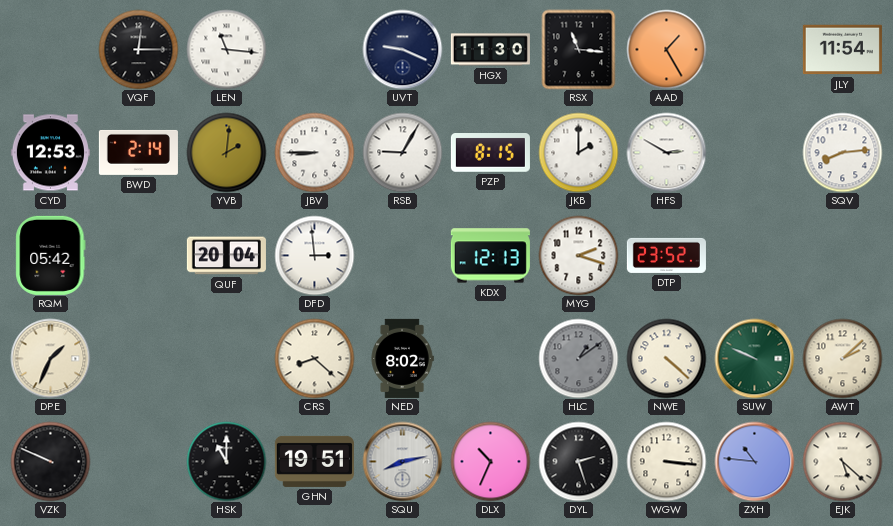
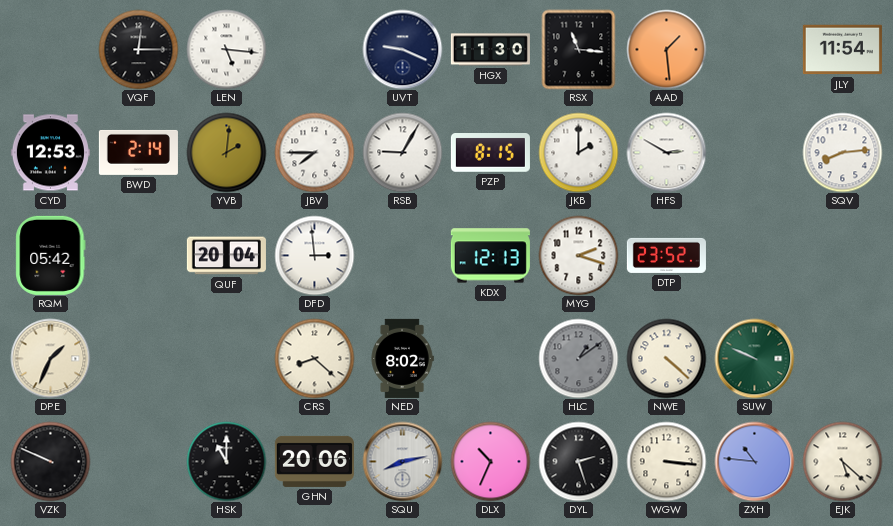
LEN: 11:16 -> 5:16
AAD: 1:25 -> 1:29
JBV: 8:45 -> 7:45
AWT: 2:08 -> none
GHN: 19:51 -> 20:06
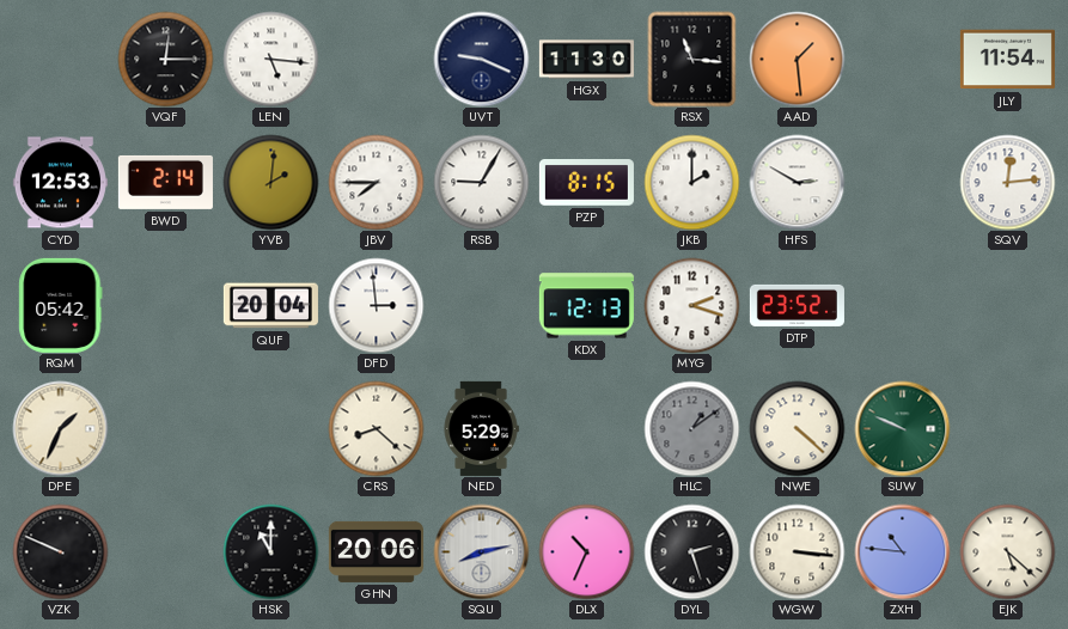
SQV: 8:14 -> 12:14
NED: 8:02 -> 5:29
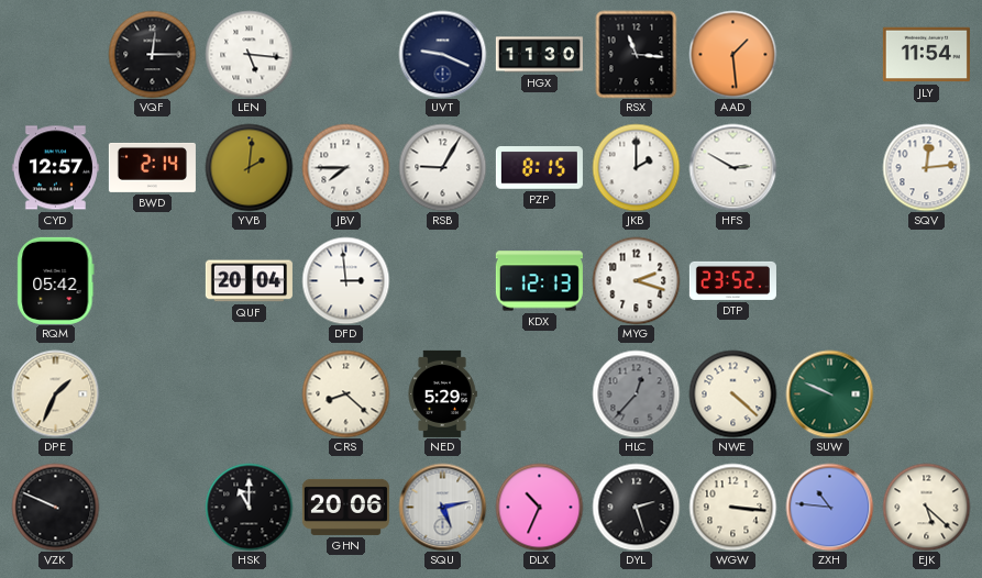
CYD: 12:53 -> 12:57
HLC: 1:09 -> 12:37
SQU: 8:13 -> 5:13
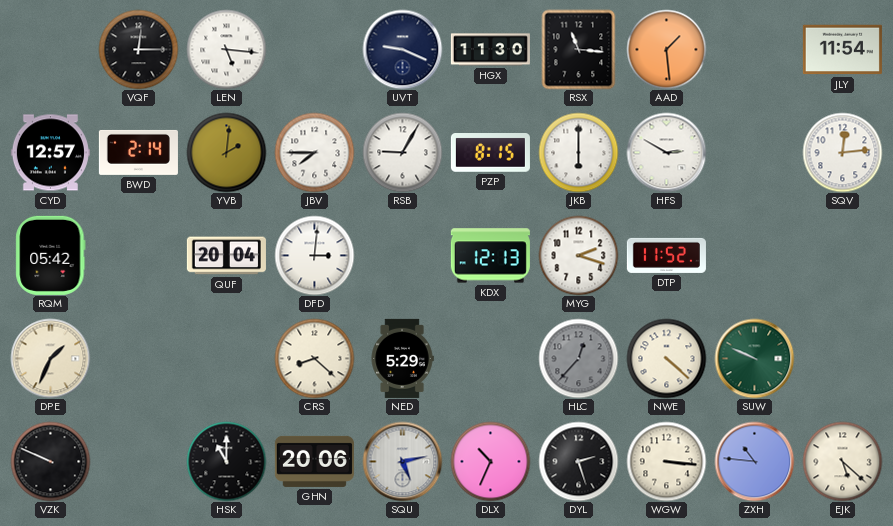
JKB: 2:00 -> 6:00
DFD: 2:59 -> 3:01
DTP: 23:52 -> 11:52
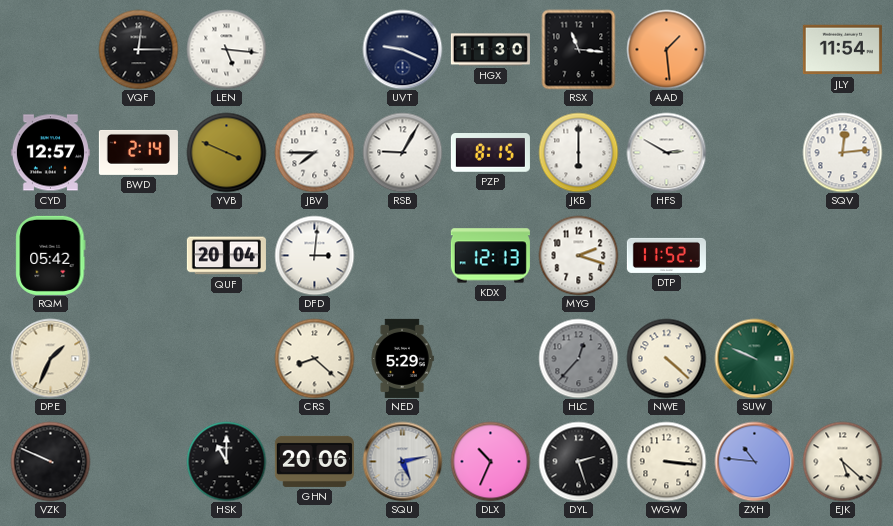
YVB: 2:01 -> 3:49
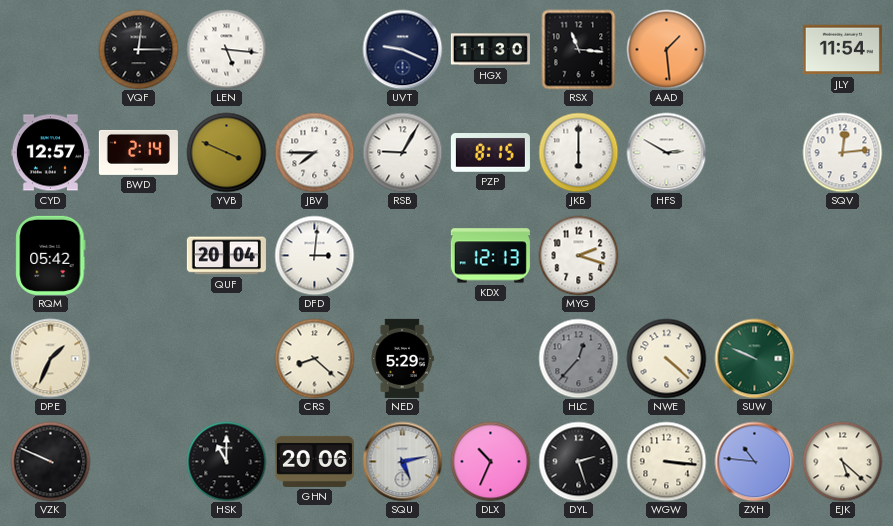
DTP: 11:52 -> none
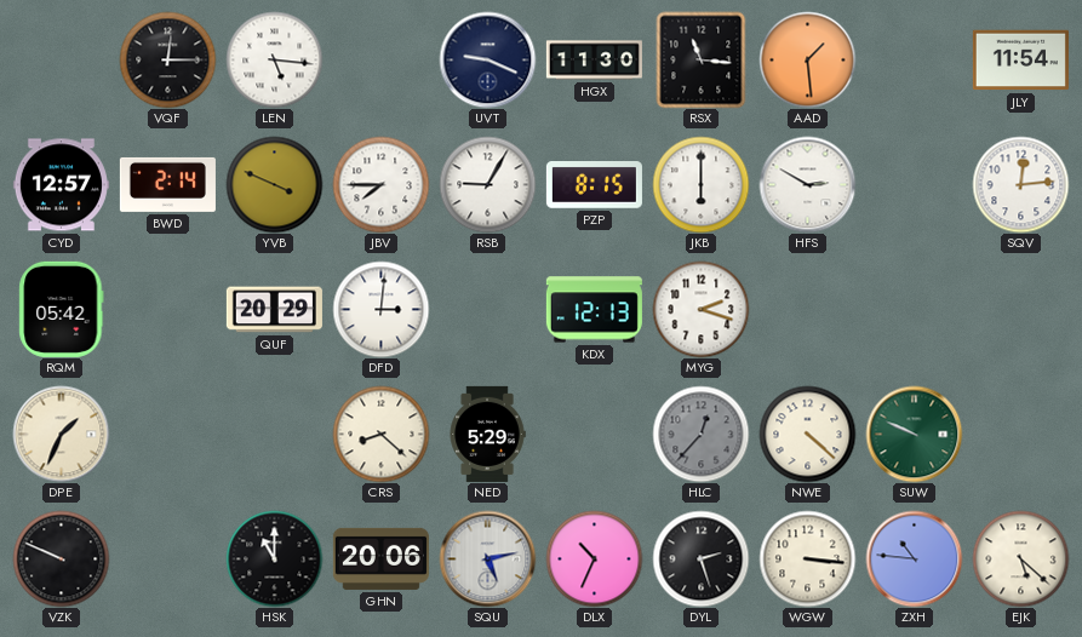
QUF: 20:04 -> 20:29
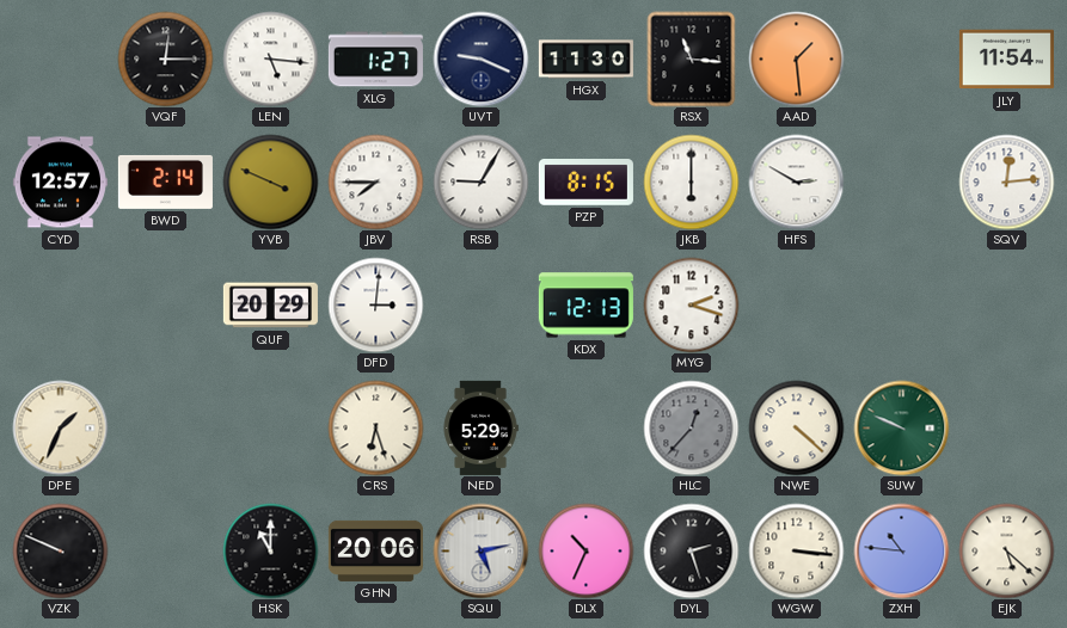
XLG: none -> 1:27
RQM: 05:42 -> none
CRS: 8:22 -> 6:27
